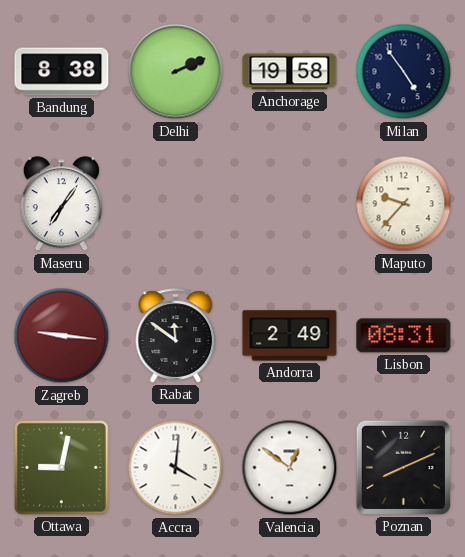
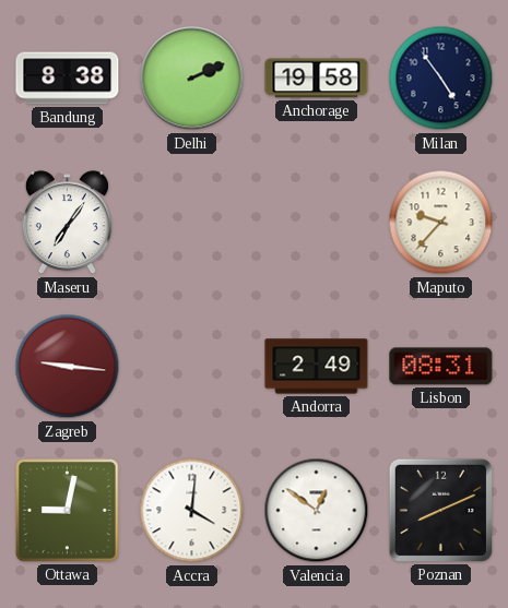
Rabat: 11:51 -> none
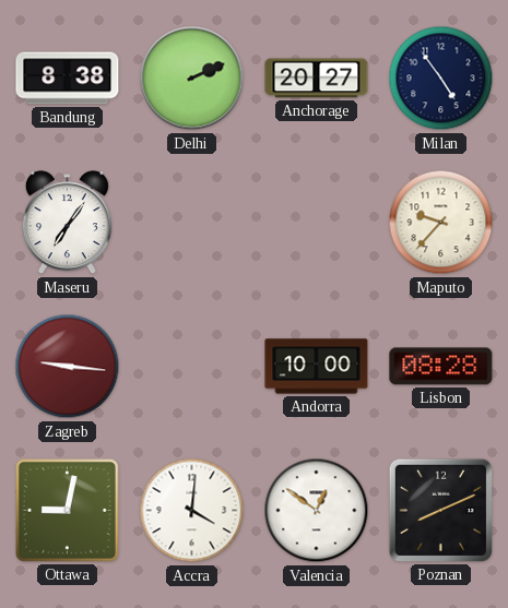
Anchorage: 19:58 -> 20:27
Andorra: 2:49 -> 10:00
Lisbon: 08:31 -> 08:28
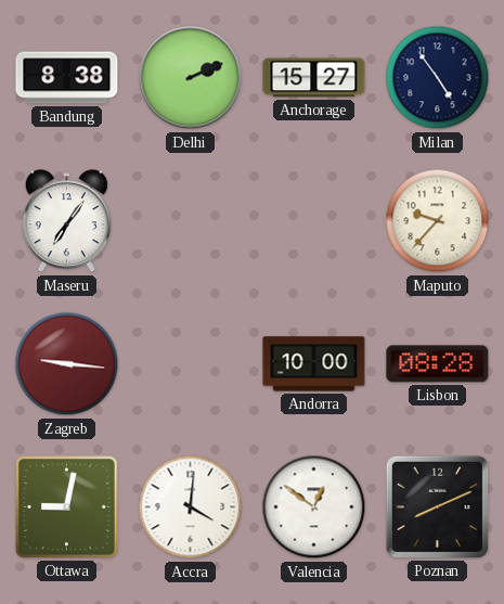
Anchorage: 20:27 -> 15:27
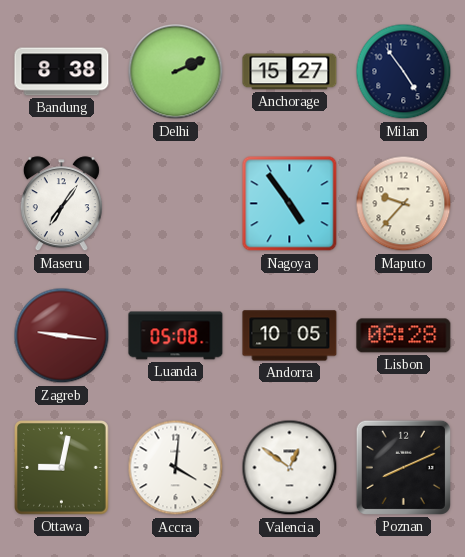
Nagoya: none -> 4:54
Luanda: none -> 05:08
Andorra: 10:00 -> 10:05
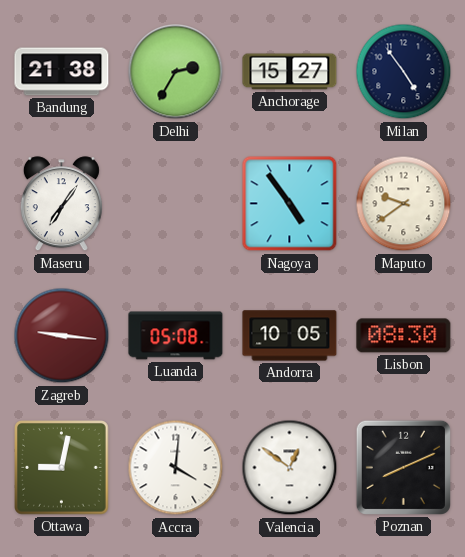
Bandung: 8:38 -> 21:38
Delhi: 2:11 -> 2:35
Maputo: 9:37 -> 9:39
Lisbon: 08:28 -> 08:30
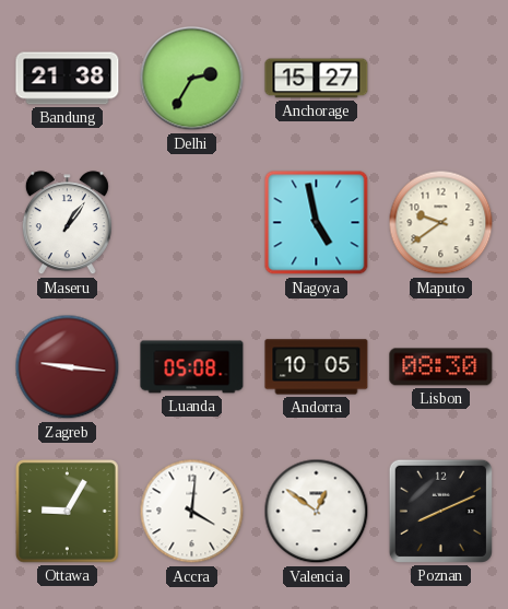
Milan: 4:54 -> none
Maseru: 7:06 -> 1:06
Nagoya: 4:54 -> 4:58
Ottawa: 9:02 -> 9:05
